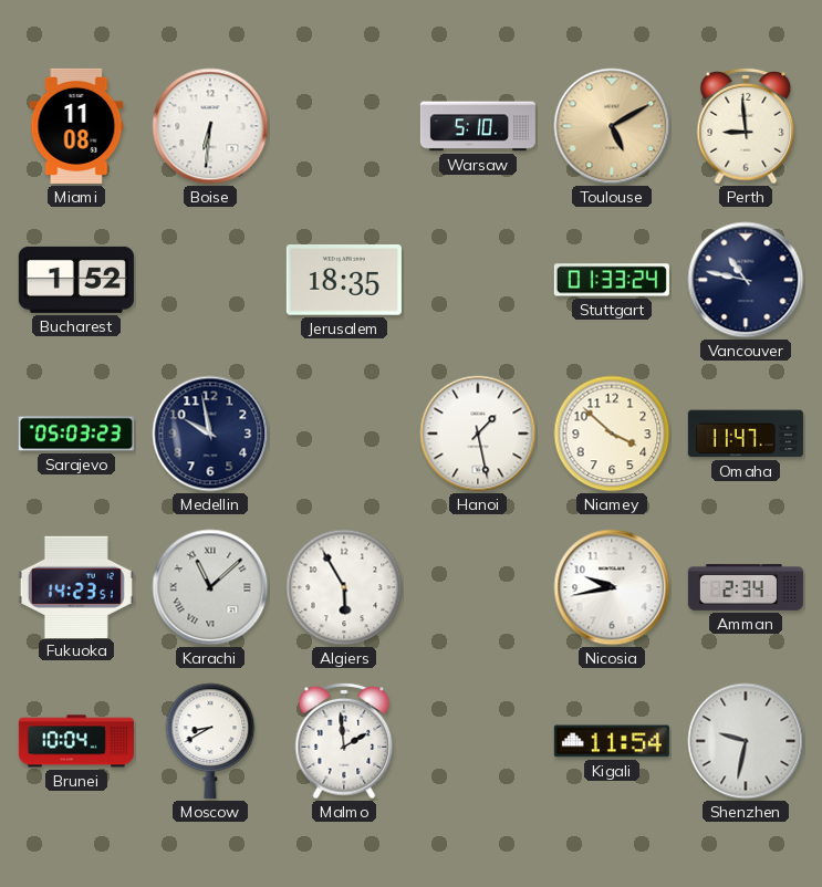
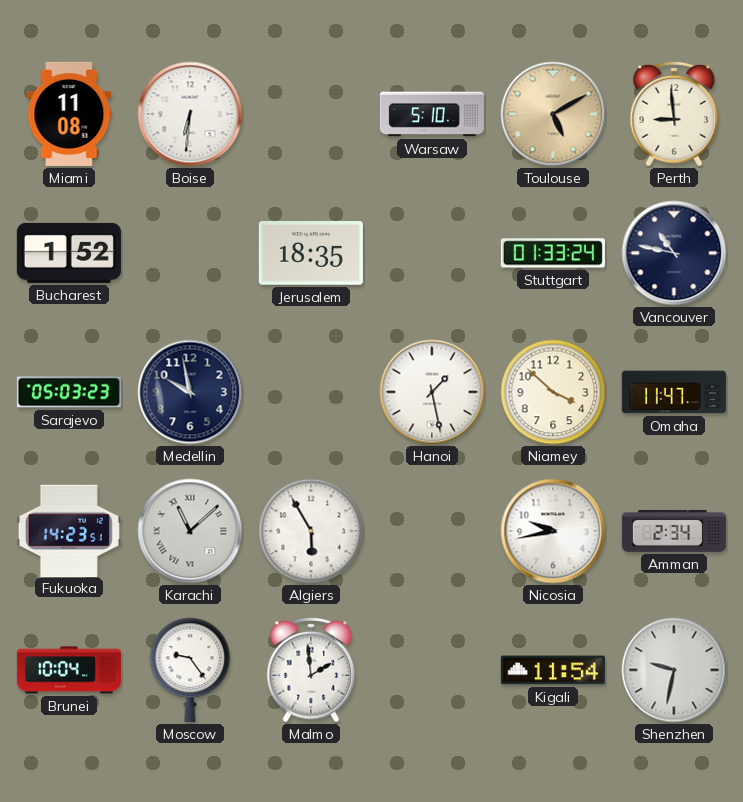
Moscow: 8:40 -> 9:24
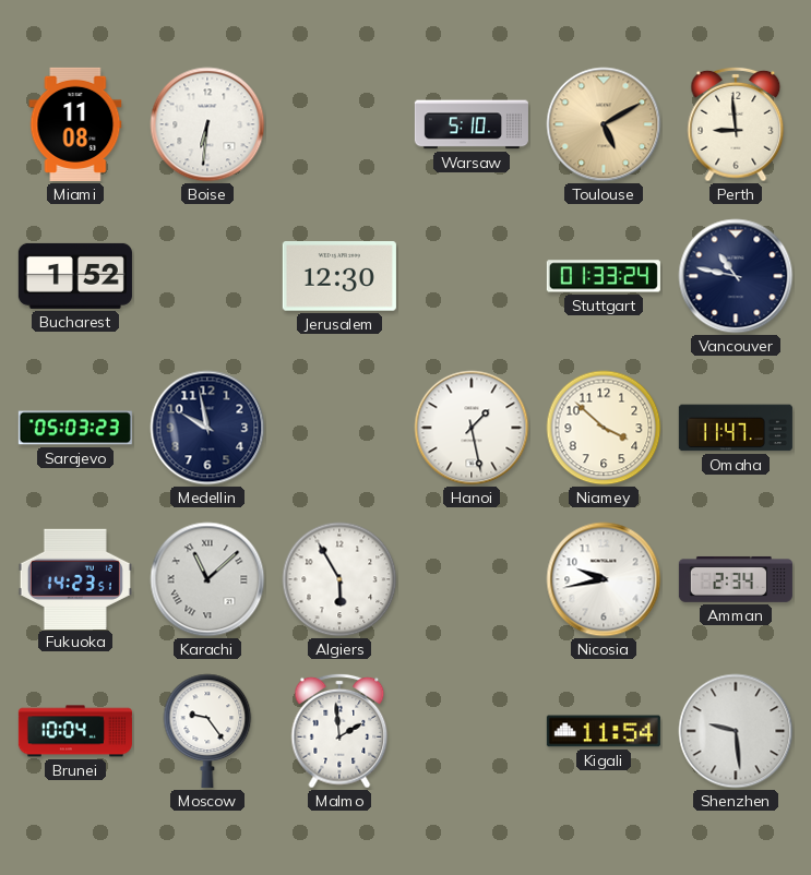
Jerusalem: 18:35 -> 12:30
Shenzhen: 9:32 -> 9:29
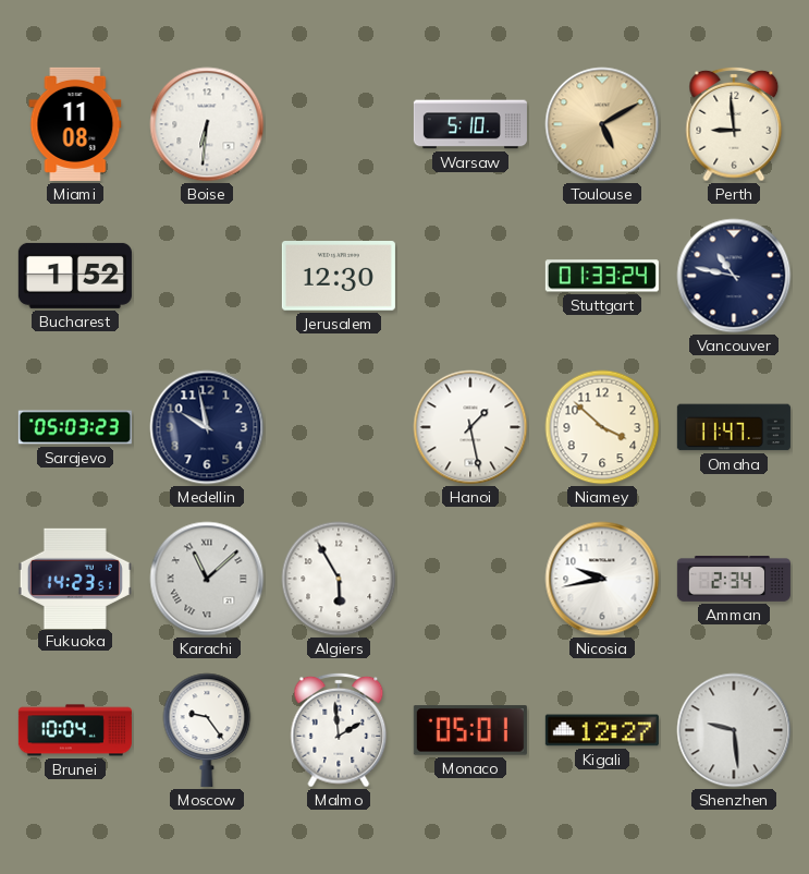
Monaco: none -> 05:01
Kigali: 11:54 -> 12:27
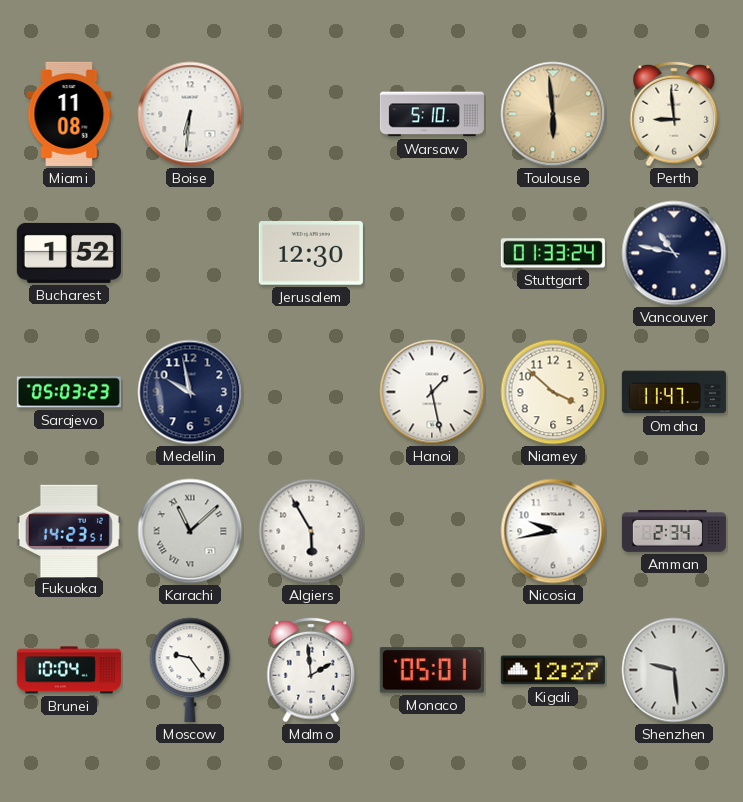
Toulouse: 5:10 -> 5:59
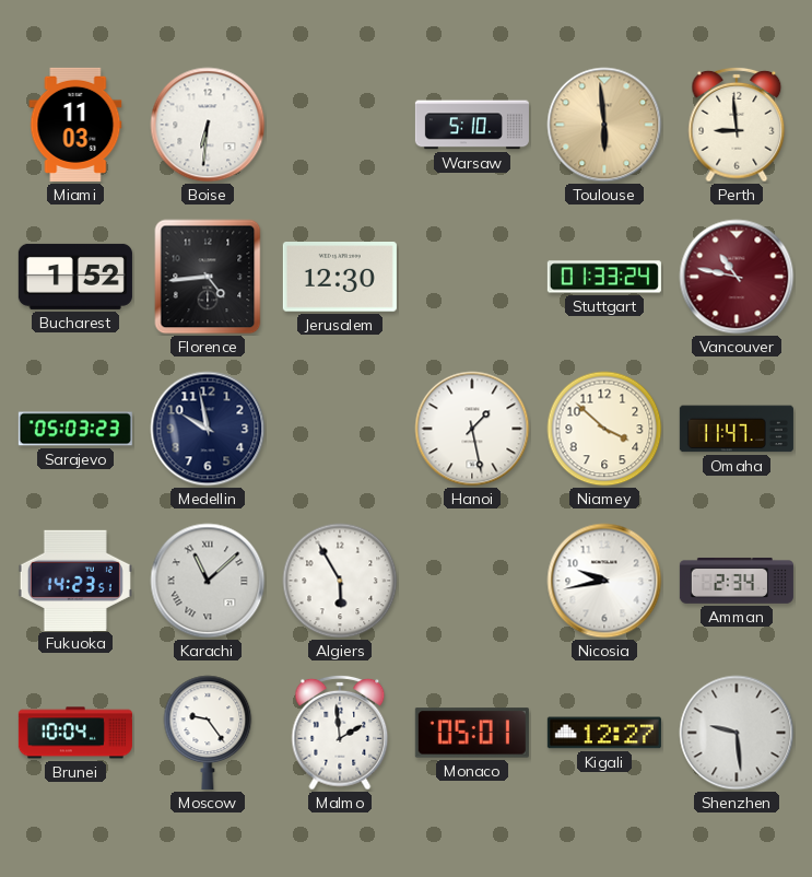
Miami: 11:08 -> 11:03
Florence: none -> 4:44
Vancouver dial: navy -> burgundy
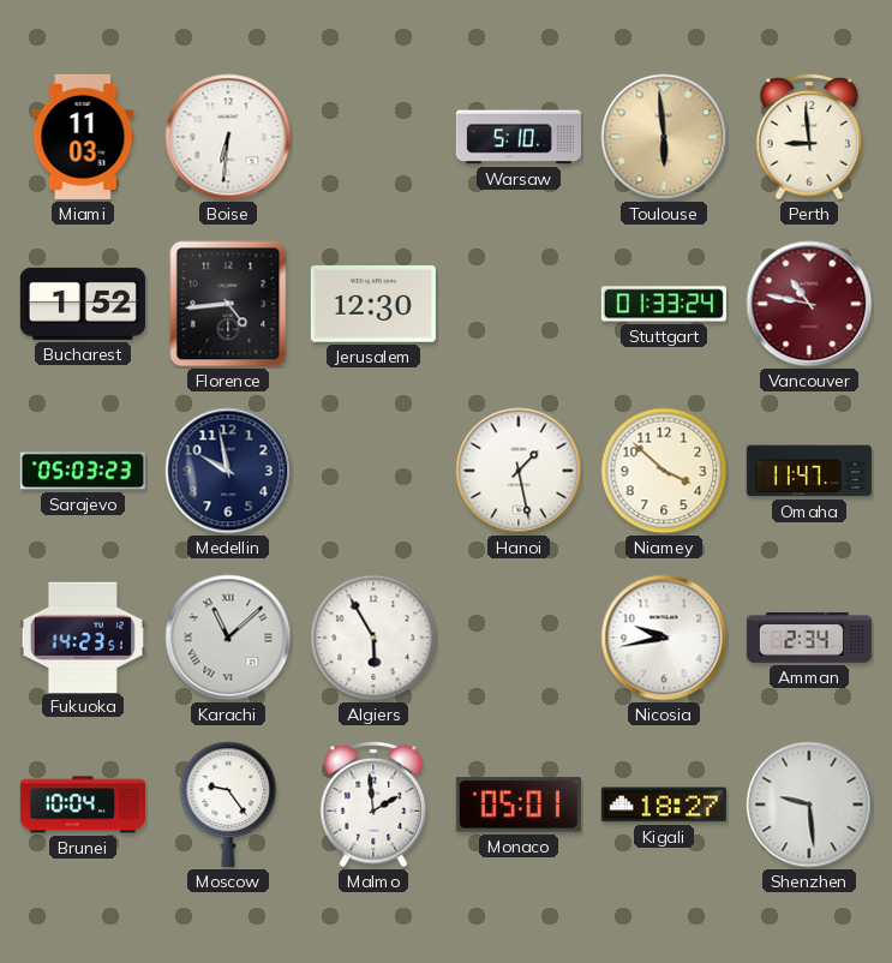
Kigali: 12:27 -> 18:27
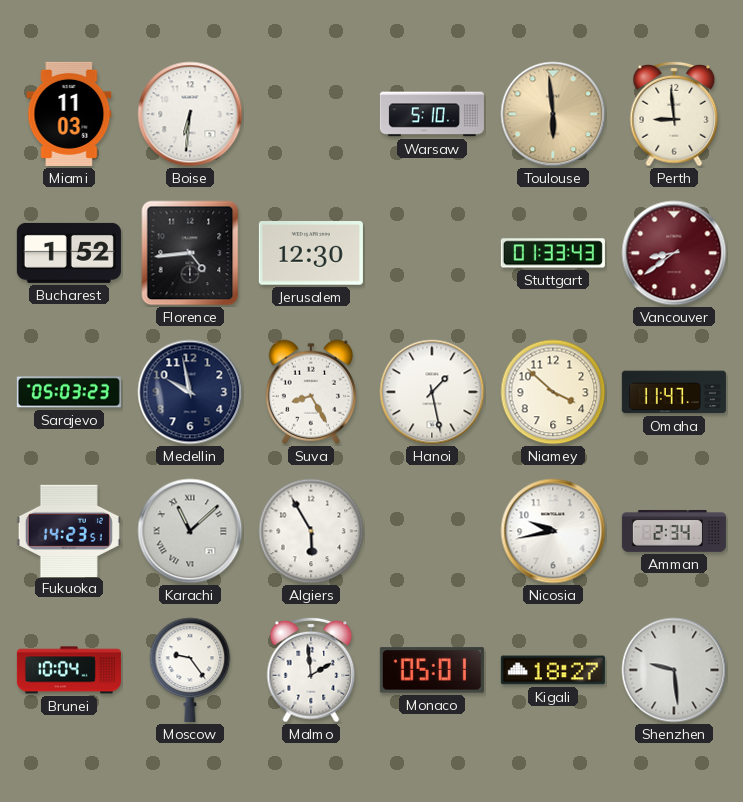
Stuttgart: 01:33:24 -> 01:33:43
Vancouver: 10:47 -> 8:39
Suva: none -> 8:25
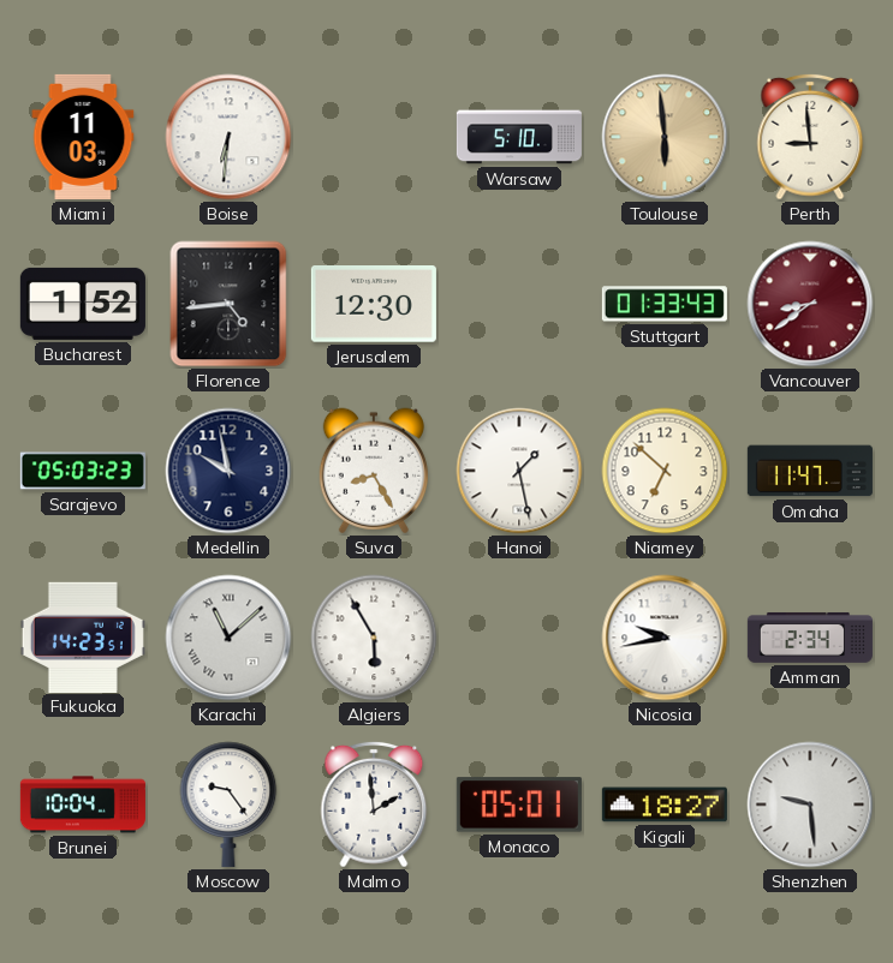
Niamey: 3:52 -> 6:52
